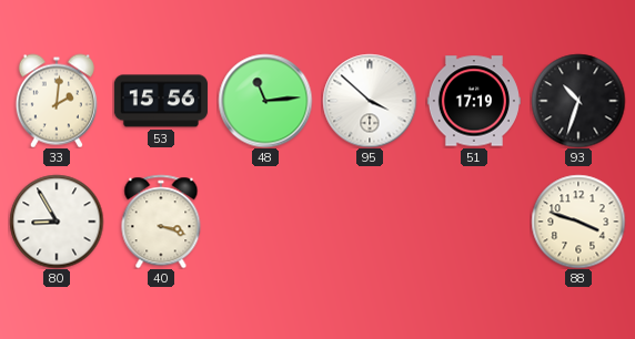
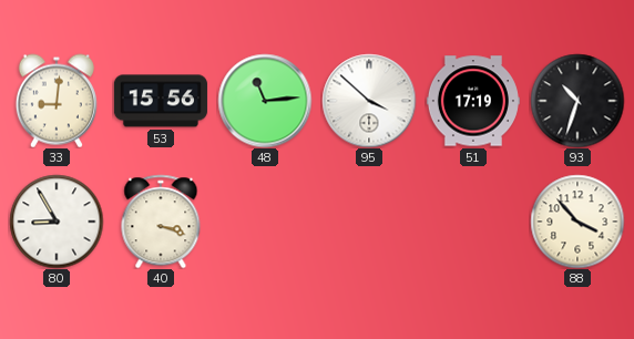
33: 2:01 -> 9:01
88: 3:48 -> 3:53
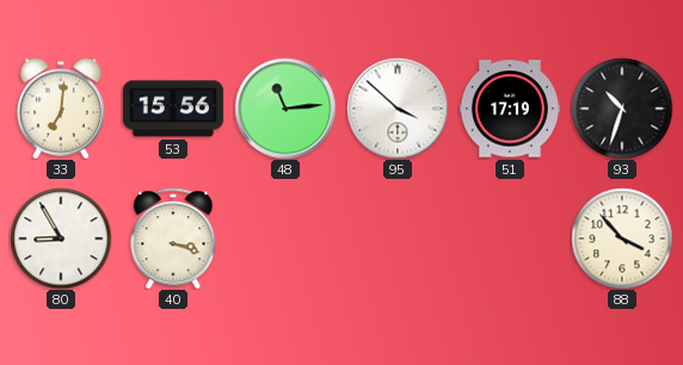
33: 9:01 -> 7:01
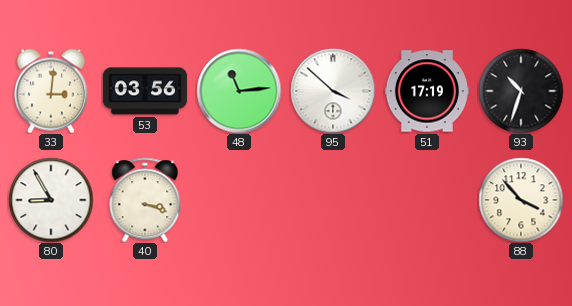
33: 7:01 -> 3:01
53: 15:56 -> 03:56
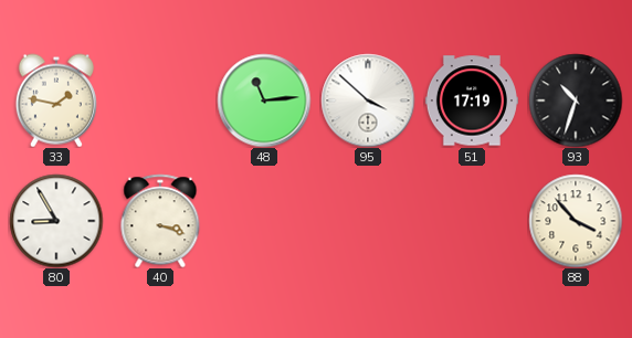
33: 3:01 -> 1:47
53: 03:56 -> none
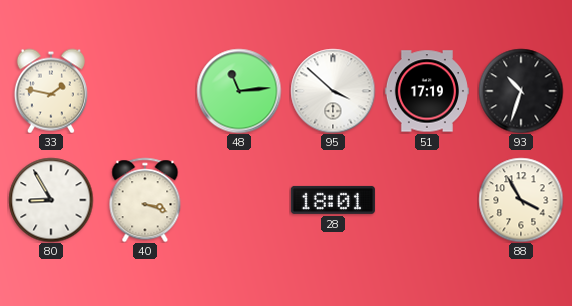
28: none -> 18:01
88: 3:53 -> 3:55
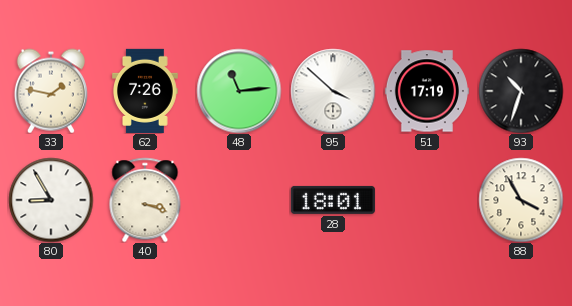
62: none -> 7:26
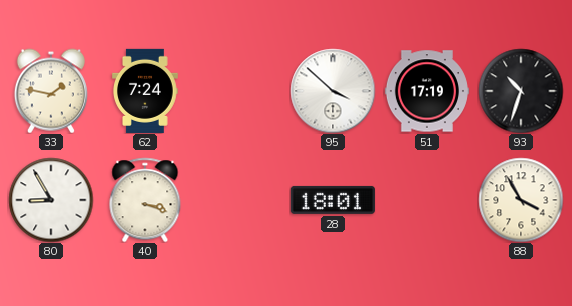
62: 7:26 -> 7:24
48: 11:14 -> none
